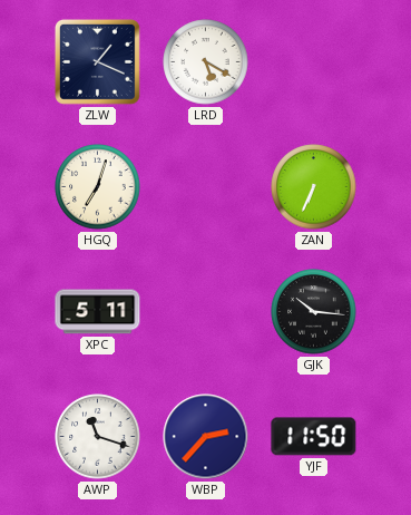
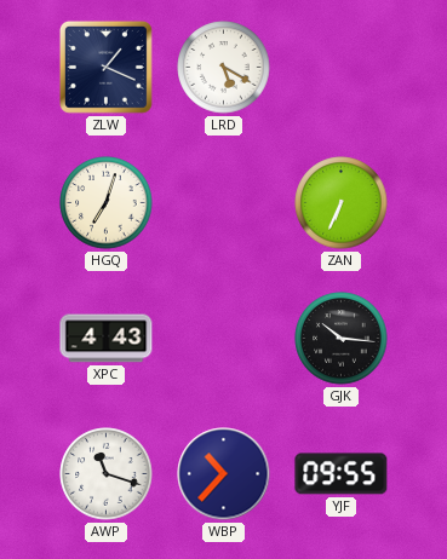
XPC: 5:11 -> 4:43
WBP: 2:37 -> 10:37
YJF: 11:50 -> 09:55
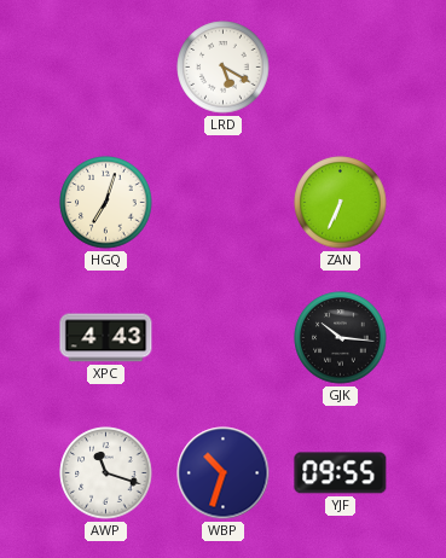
ZLW: 1:19 -> none
WBP: 10:37 -> 10:33
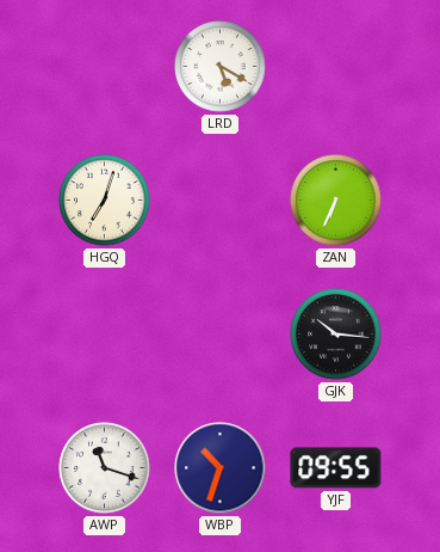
XPC: 4:43 -> none
